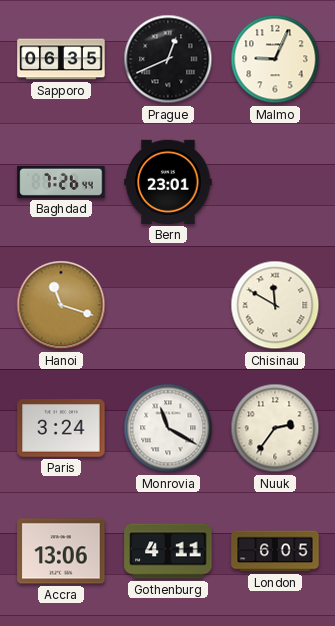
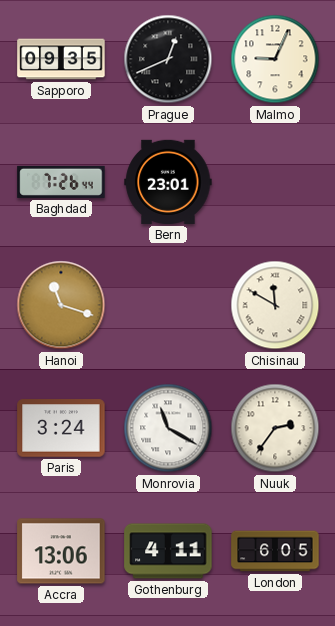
Sapporo: 06:35 -> 09:35
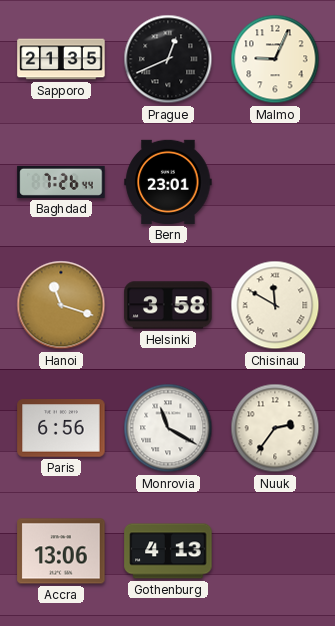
Sapporo: 09:35 -> 21:35
Helsinki: none -> 3:58
Paris: 3:24 -> 6:56
Gothenburg: 4:11 -> 4:13
London: 6:05 -> none
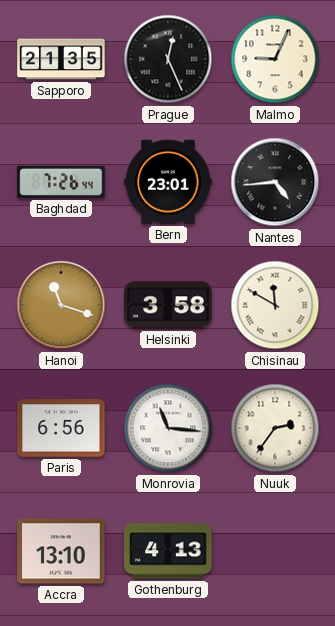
Prague: 12:41 -> 12:26
Nantes: none -> 4:44
Monrovia: 11:20 -> 11:16
Accra: 13:06 -> 13:10
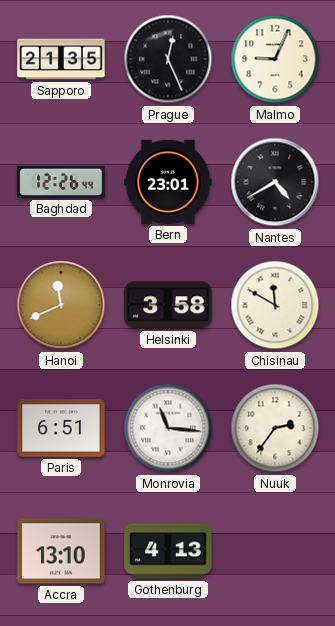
Baghdad: 7:26 -> 12:26
Nantes: 4:44 -> 4:40
Hanoi: 11:18 -> 11:41
Paris: 6:56 -> 6:51
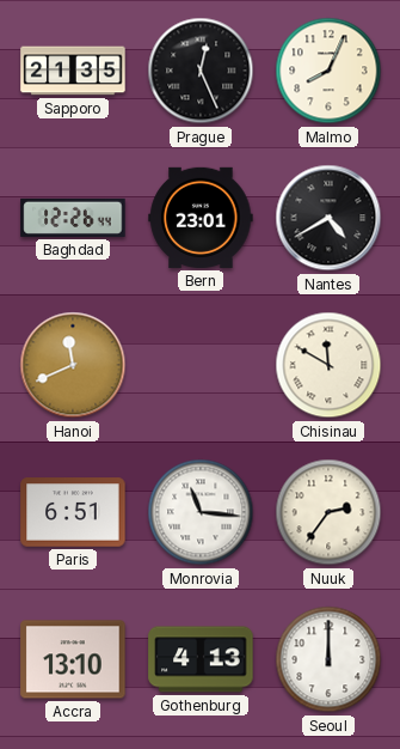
Malmo: 9:04 -> 8:04
Helsinki: 3:58 -> none
Seoul: none -> 12:00
